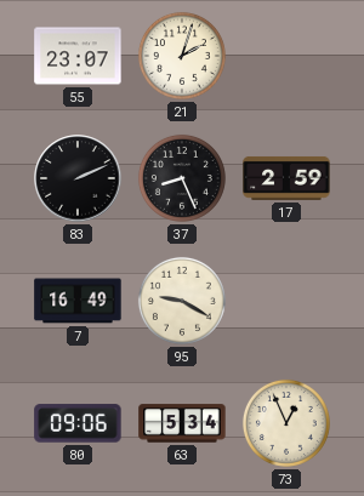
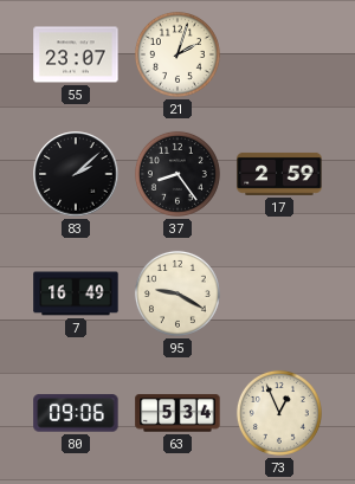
83: 2:11 -> 2:08
37: 8:26 -> 8:24
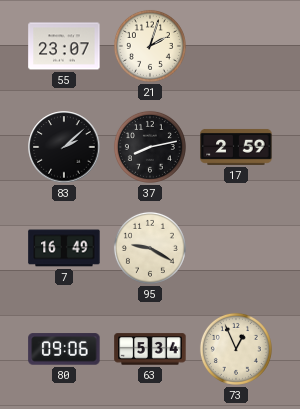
37: 8:24 -> 8:13
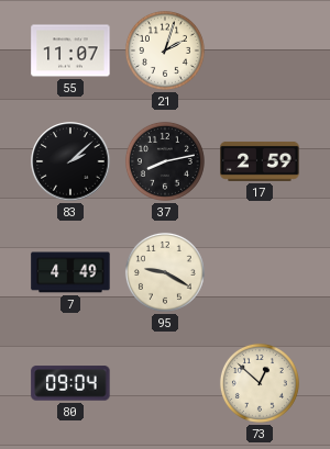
55: 23:07 -> 11:07
7: 16:49 -> 4:49
80: 09:06 -> 09:04
63: 5:34 -> none
73: 12:56 -> 12:52
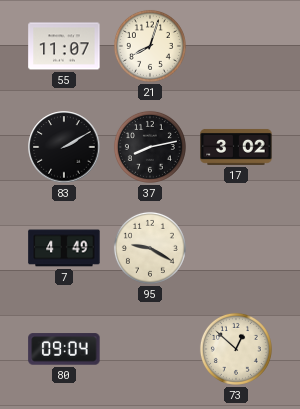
21: 2:03 -> 8:03
83: 2:08 -> 2:10
17: 2:59 -> 3:02
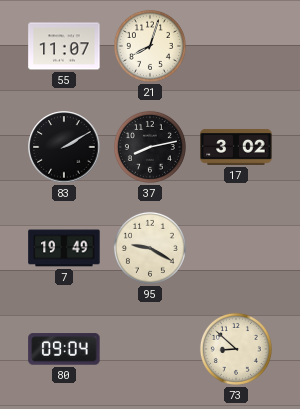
7: 4:49 -> 19:49
73: 12:52 -> 8:52
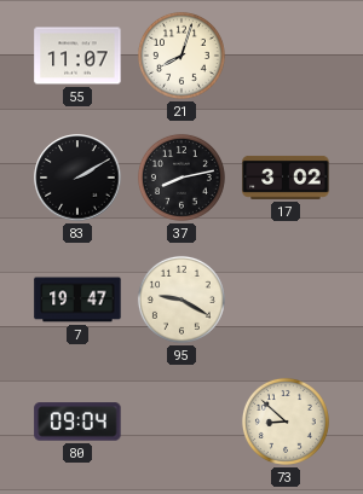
7: 19:49 -> 19:47
